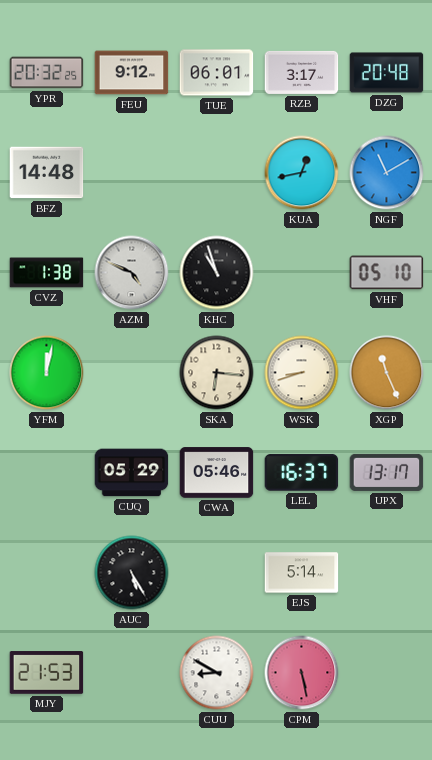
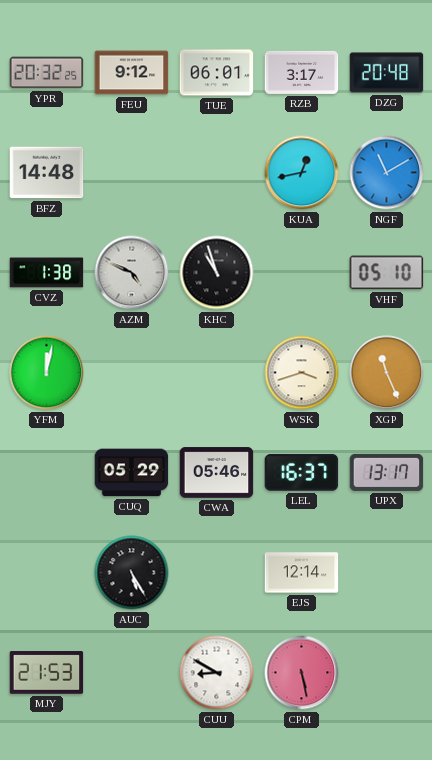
SKA: 6:16 -> none
WSK: 8:42 -> 3:42
EJS: 5:14 -> 12:14
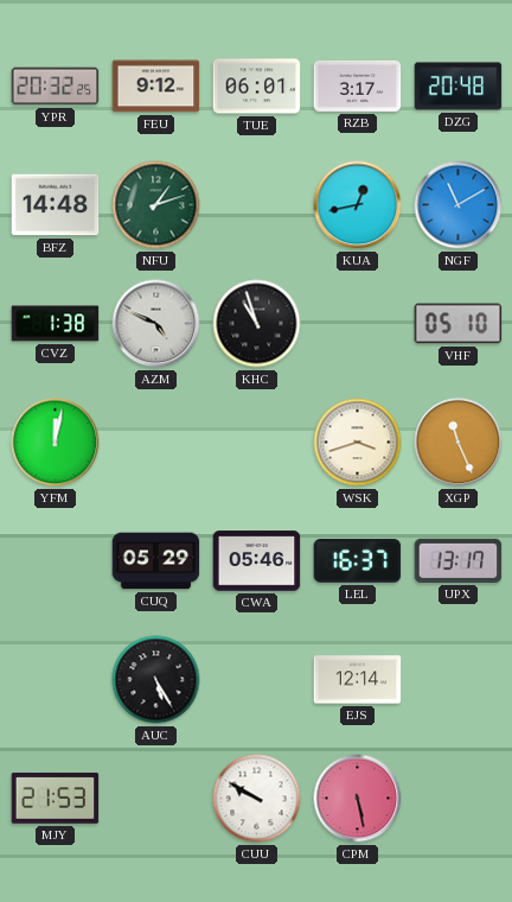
NFU: none -> 1:12
CUU: 8:50 -> 9:50
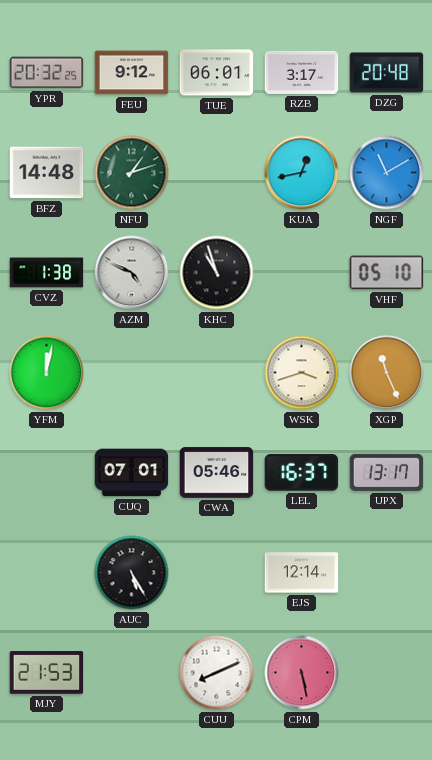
CUQ: 05:29 -> 07:01
CUU: 9:50 -> 8:11
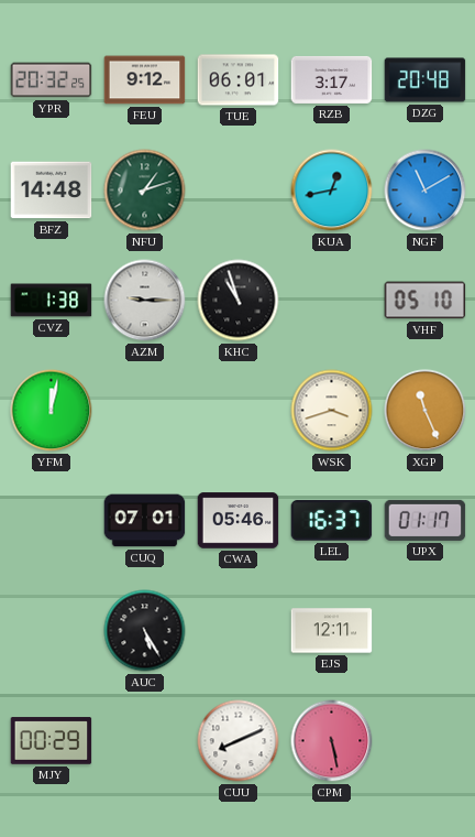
AZM: 4:49 -> 9:15
UPX: 13:17 -> 01:17
EJS: 12:14 -> 12:11
MJY: 21:53 -> 00:29
